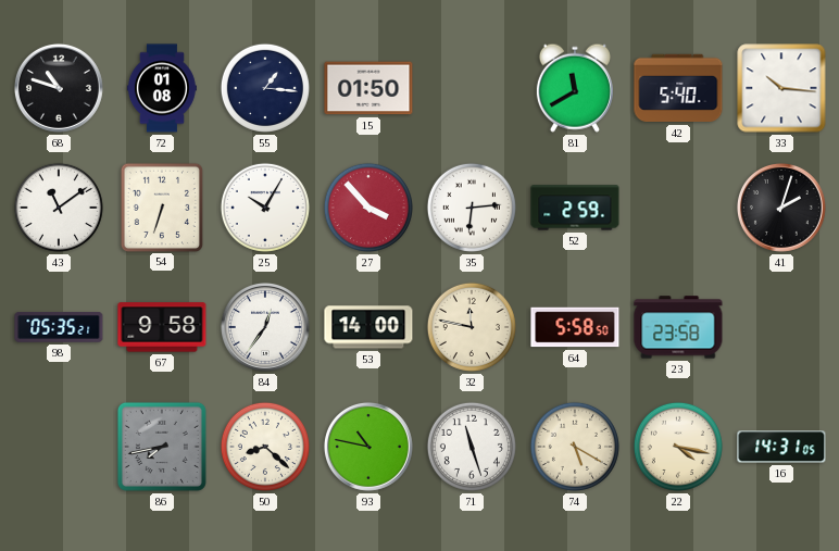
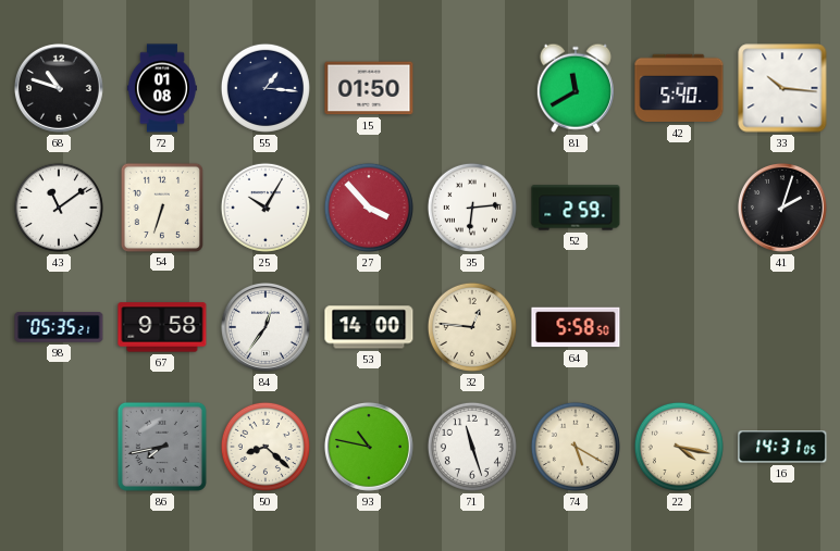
32: 11:47 -> 12:46
23: 23:58 -> none
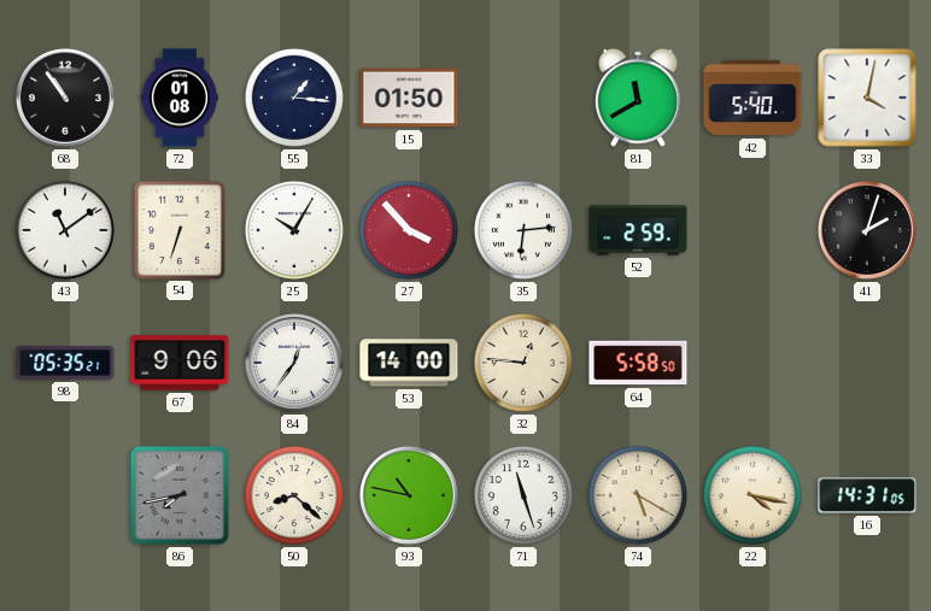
68: 10:48 -> 10:54
33: 10:16 -> 4:02
67: 9:58 -> 9:06
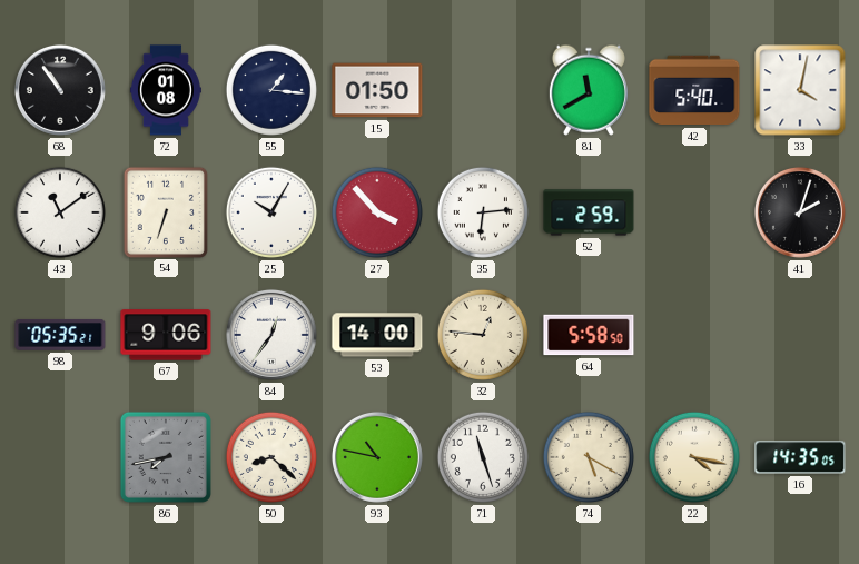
16: 14:31 -> 14:35
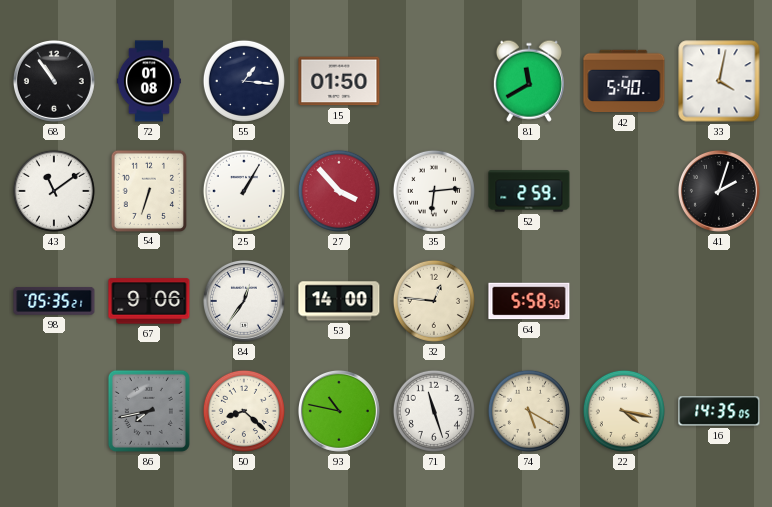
25: 10:05 -> 1:05
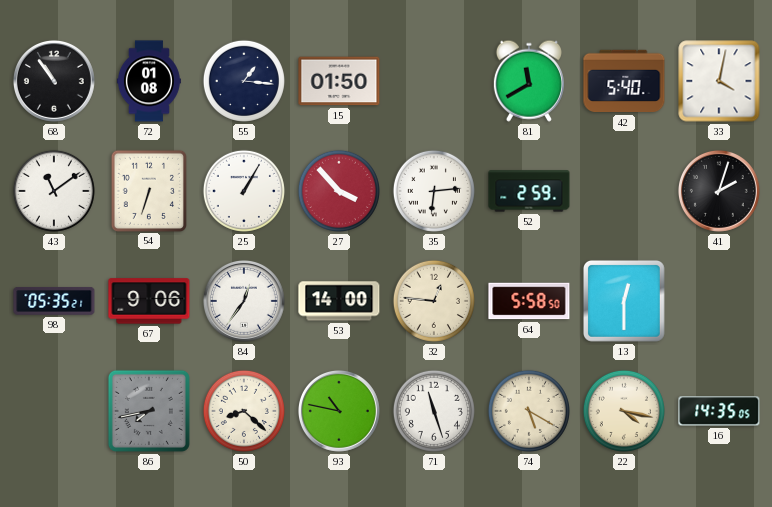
13: none -> 12:30
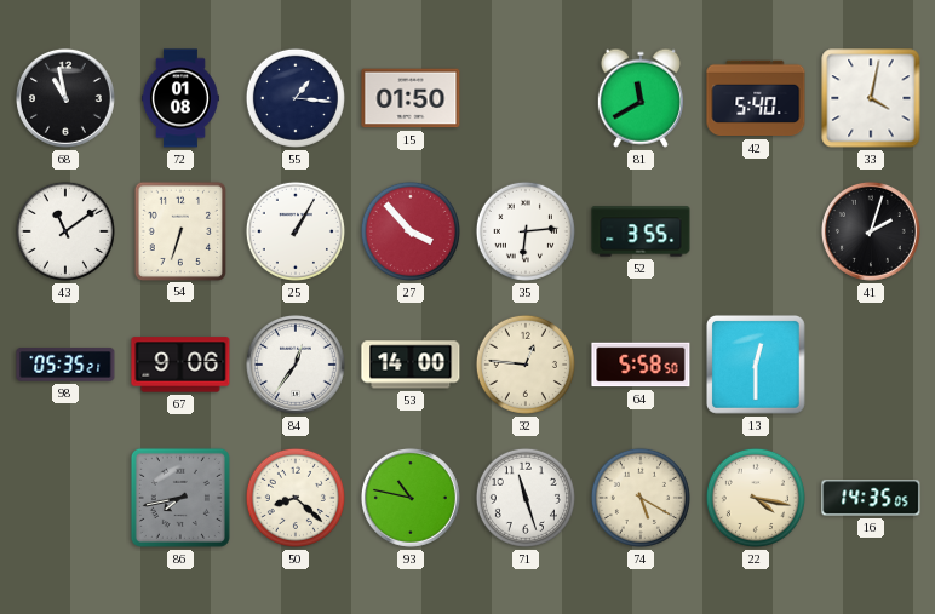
68: 10:54 -> 10:58
52: 2:59 -> 3:55
